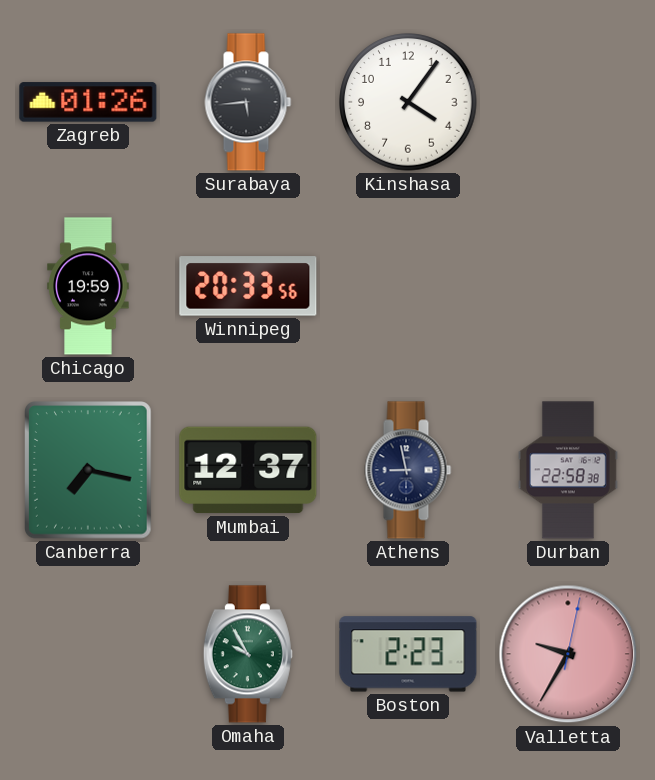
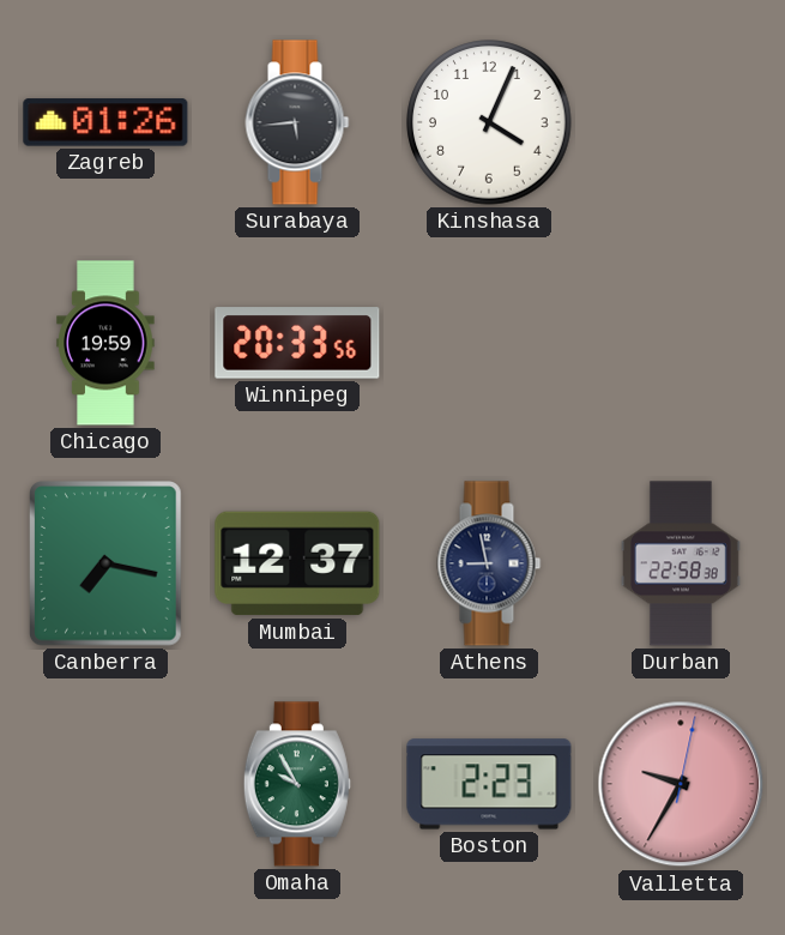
Kinshasa: 4:06 -> 4:04
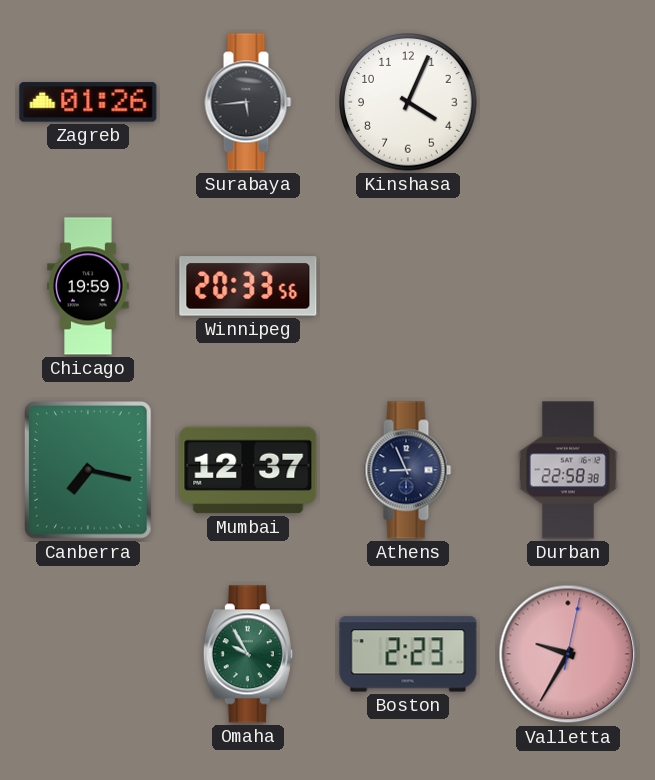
Athens: 8:58 -> 8:56
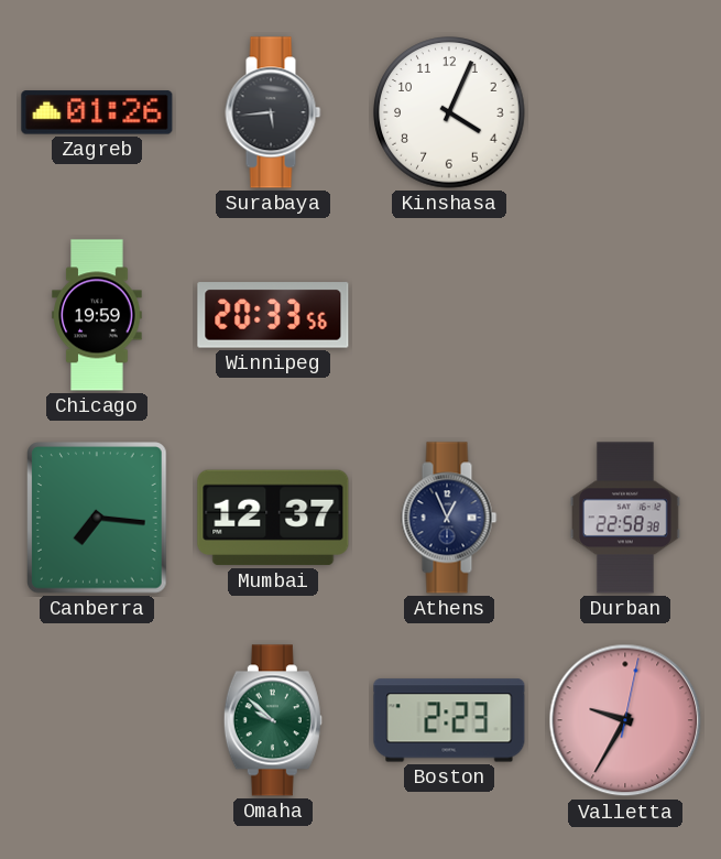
Canberra: 7:17 -> 7:16
Athens: 8:56 -> 12:56
Omaha: 9:55 -> 9:52
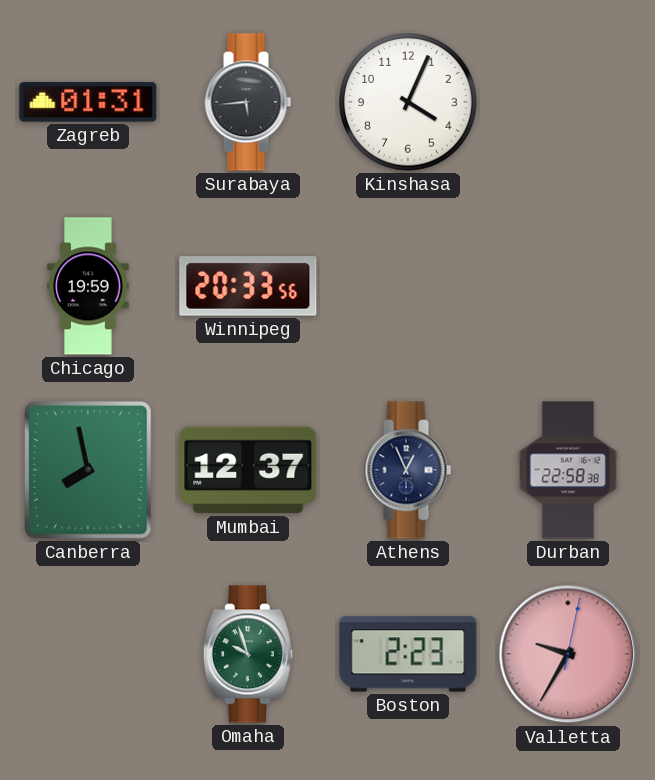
Zagreb: 01:26 -> 01:31
Canberra: 7:16 -> 7:58
Omaha: 9:52 -> 9:57
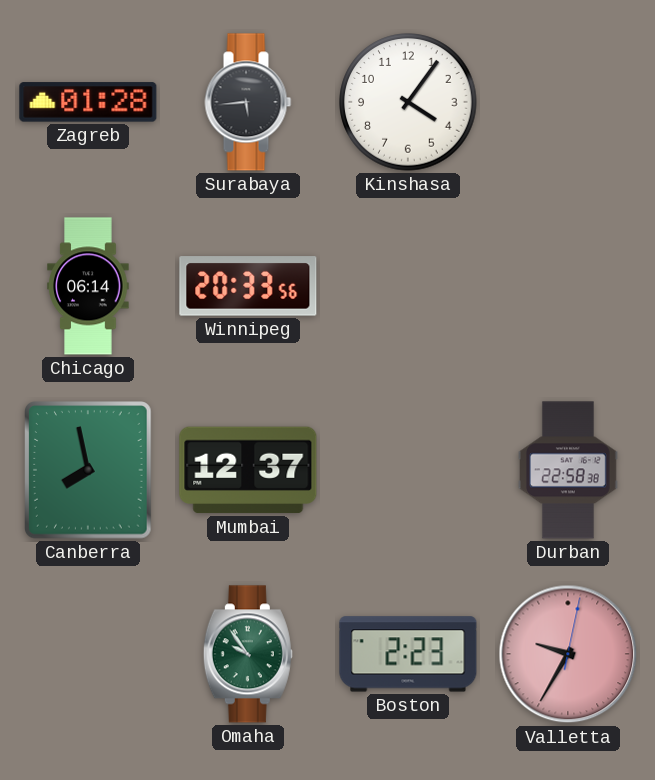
Zagreb: 01:31 -> 01:28
Kinshasa: 4:04 -> 4:06
Chicago: 19:59 -> 06:14
Athens: 12:56 -> none
Omaha: 9:57 -> 9:54
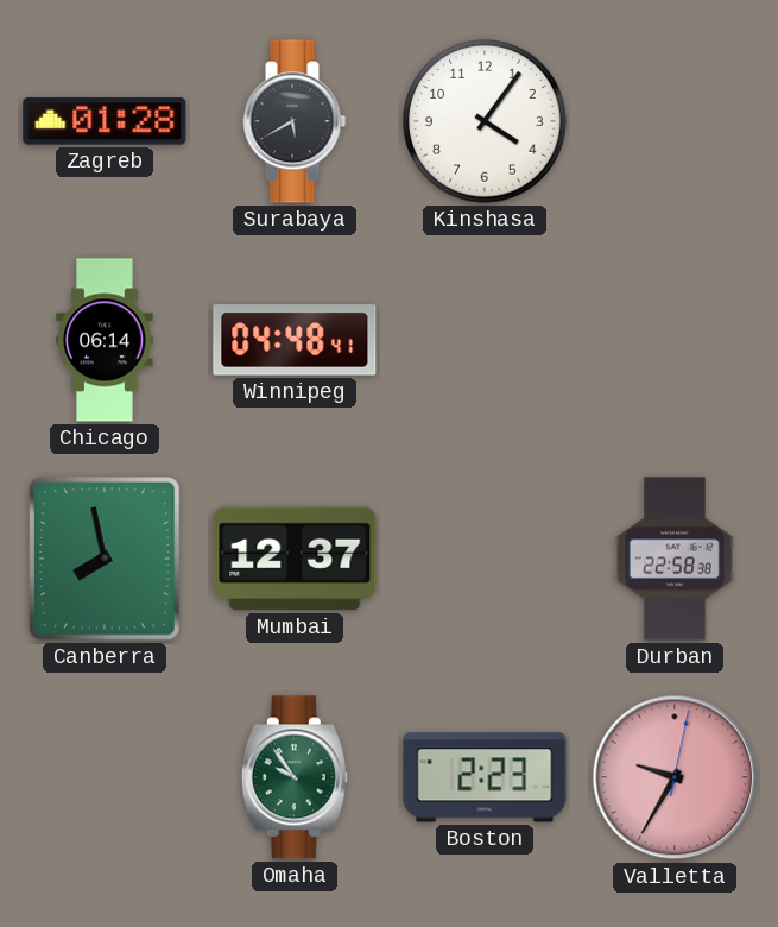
Surabaya: 5:44 -> 5:40
Winnipeg: 20:33 -> 04:48
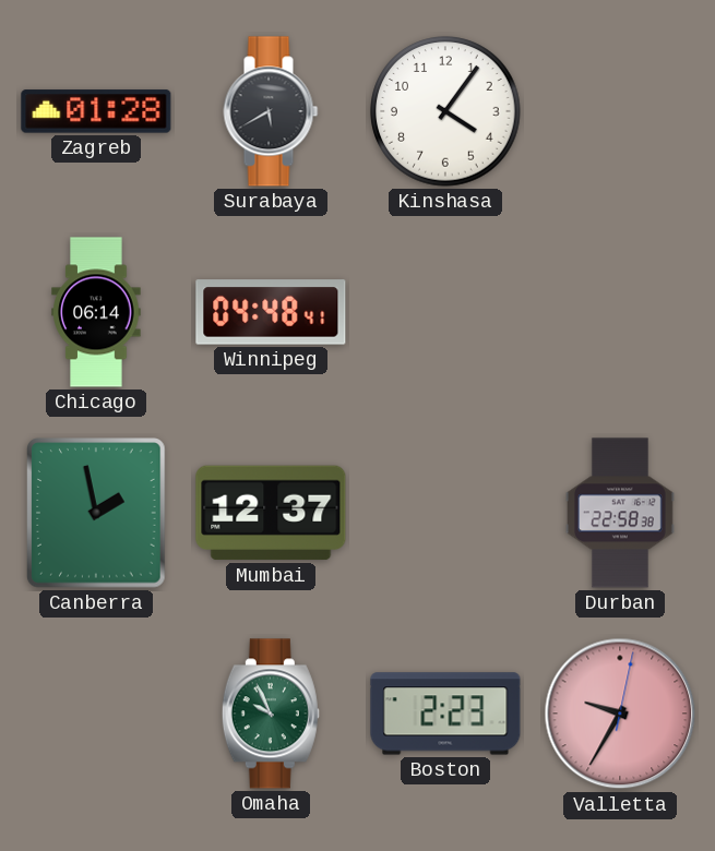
Canberra: 7:58 -> 1:58
Omaha: 9:54 -> 9:56
